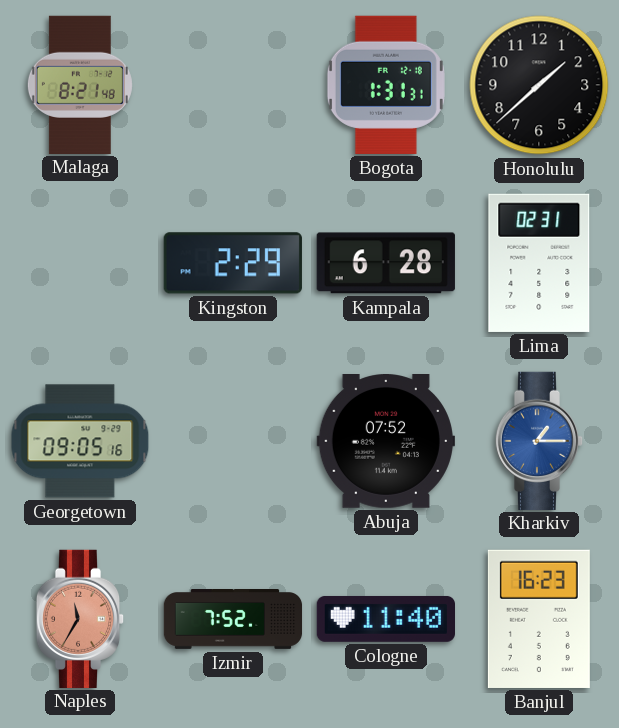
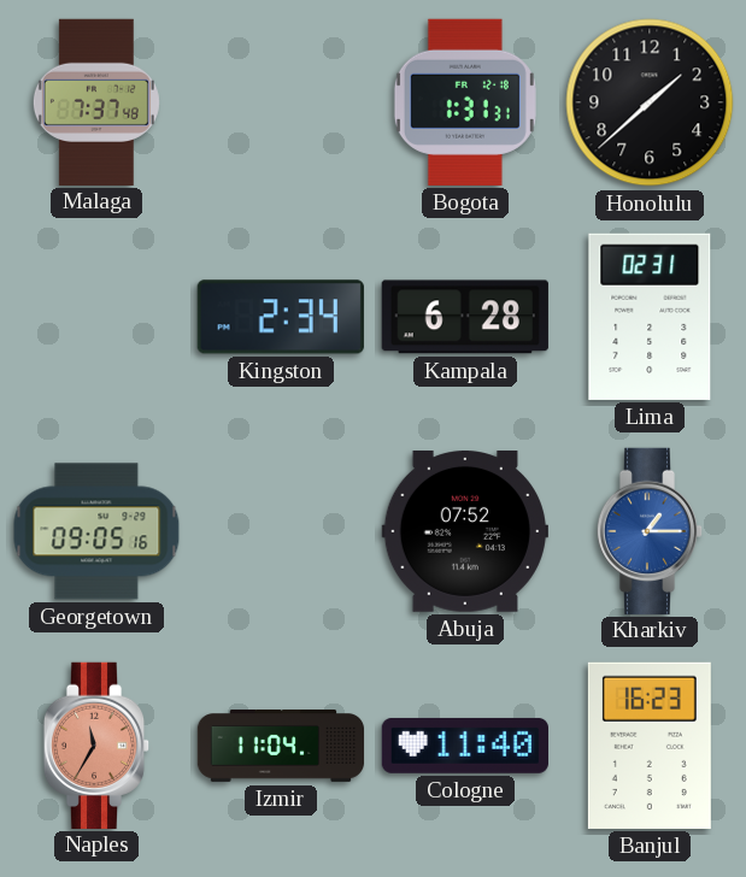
Malaga: 8:21 -> 7:37
Kingston: 2:29 -> 2:34
Izmir: 7:52 -> 11:04
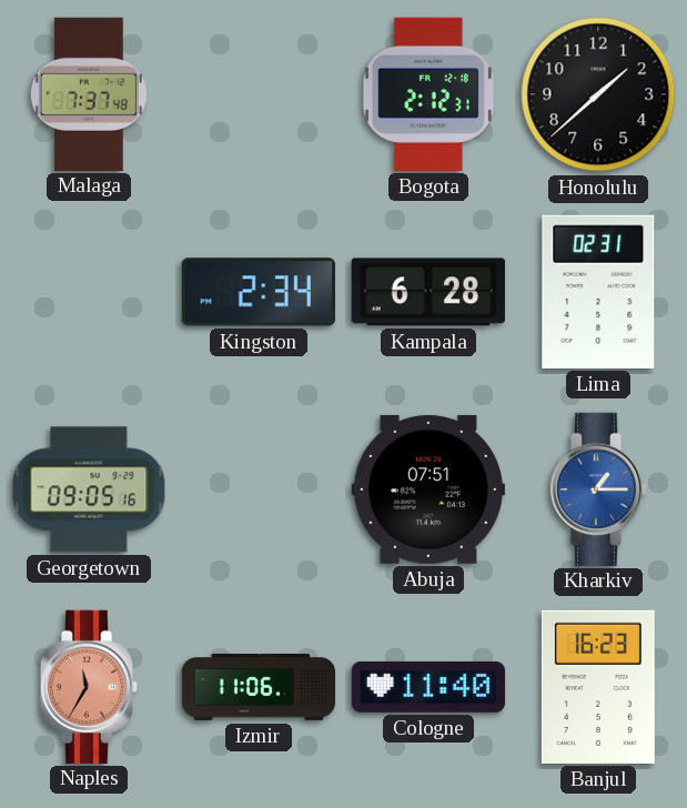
Bogota: 1:31 -> 2:12
Abuja: 07:52 -> 07:51
Izmir: 11:04 -> 11:06
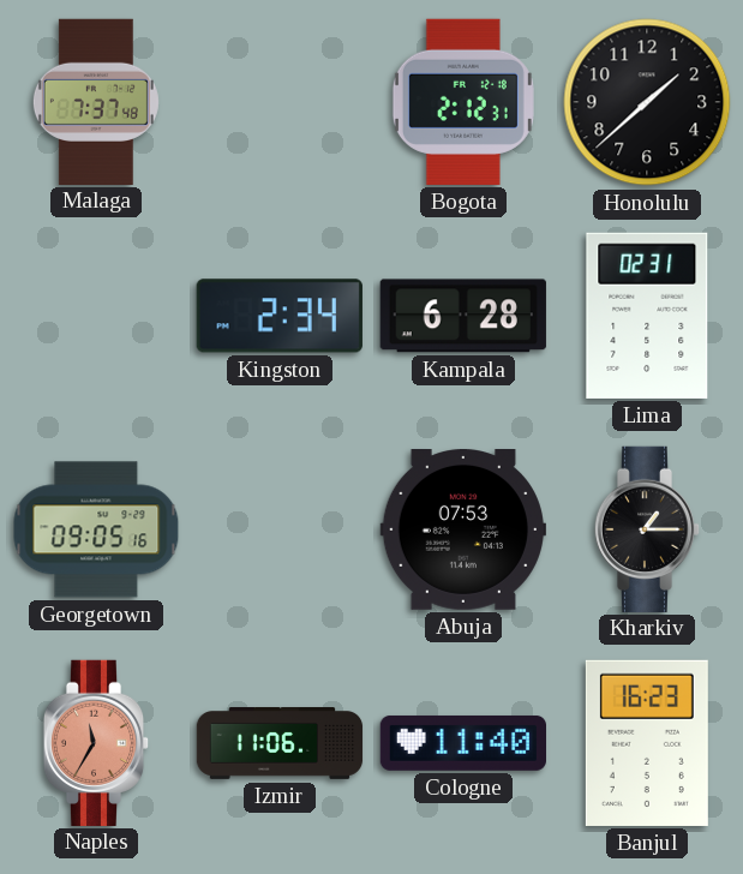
Abuja: 07:51 -> 07:53
Kharkiv dial: blue -> black
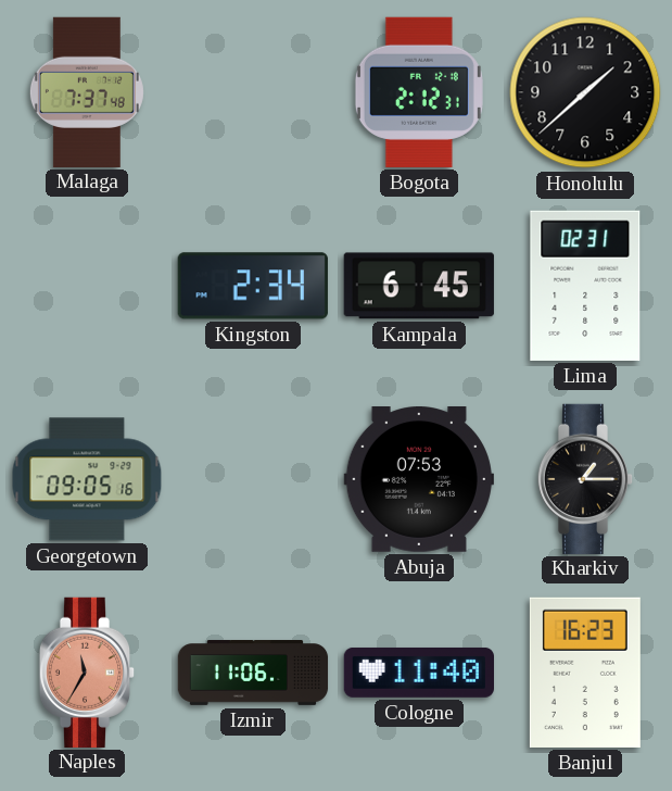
Kampala: 6:28 -> 6:45
